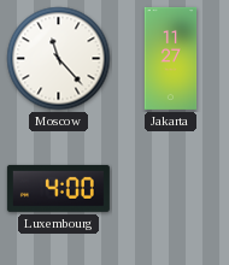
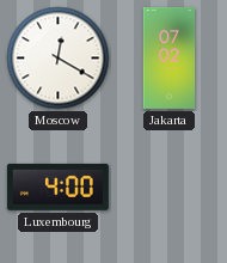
Moscow: 11:23 -> 12:20
Jakarta: 11:27 -> 07:02
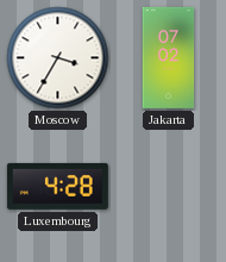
Moscow: 12:20 -> 3:35
Luxembourg: 4:00 -> 4:28
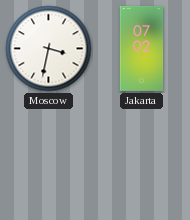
Moscow: 3:35 -> 3:32
Luxembourg: 4:28 -> none
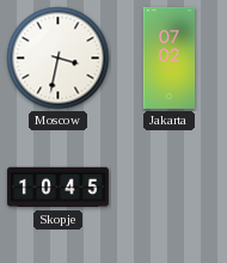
Skopje: none -> 10:45
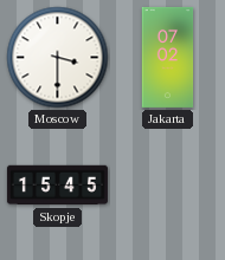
Moscow: 3:32 -> 3:30
Skopje: 10:45 -> 15:45
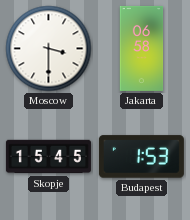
Jakarta: 07:02 -> 06:58
Budapest: none -> 1:53
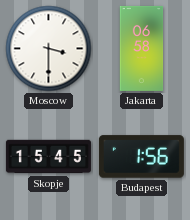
Budapest: 1:53 -> 1:56
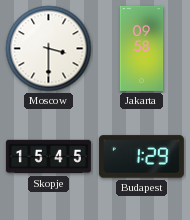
Jakarta: 06:58 -> 09:58
Budapest: 1:56 -> 1:29
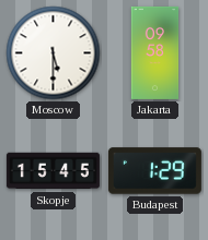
Moscow: 3:30 -> 5:30
